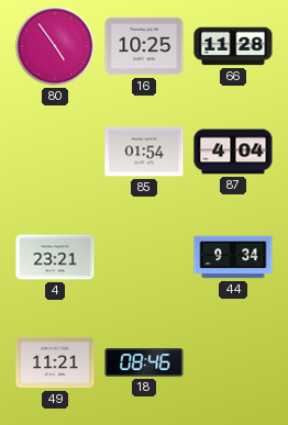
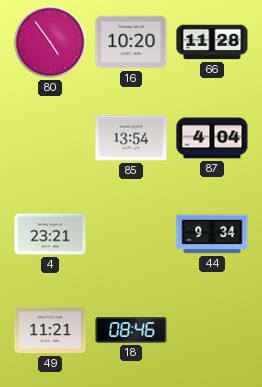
16: 10:25 -> 10:20
85: 01:54 -> 13:54
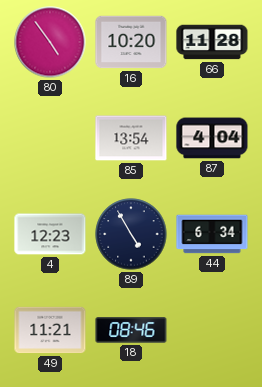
4: 23:21 -> 12:23
89: none -> 4:55
44: 9:34 -> 6:34
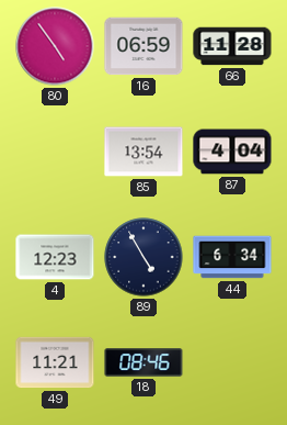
16: 10:20 -> 06:59
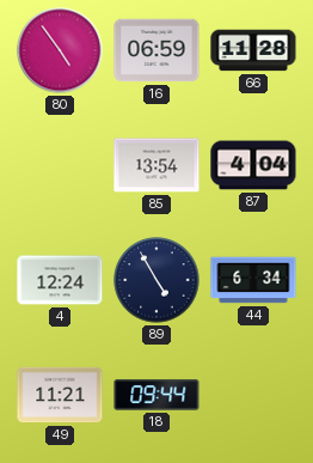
4: 12:23 -> 12:24
18: 08:46 -> 09:44
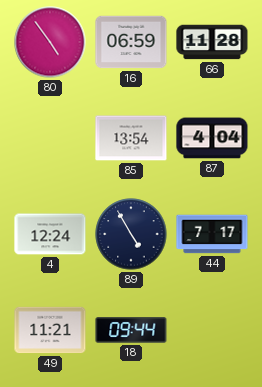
44: 6:34 -> 7:17
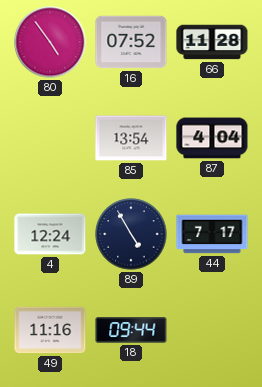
16: 06:59 -> 07:52
49: 11:21 -> 11:16
